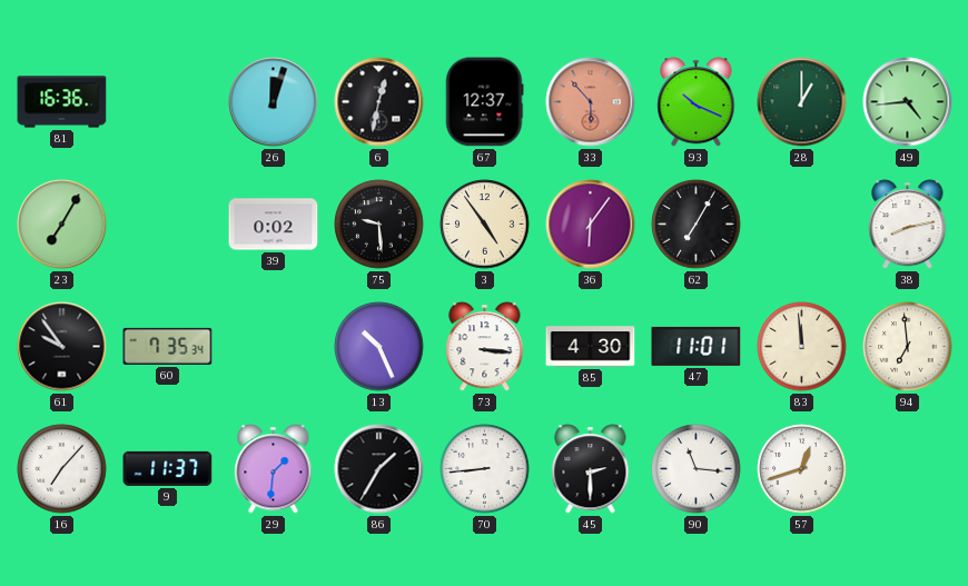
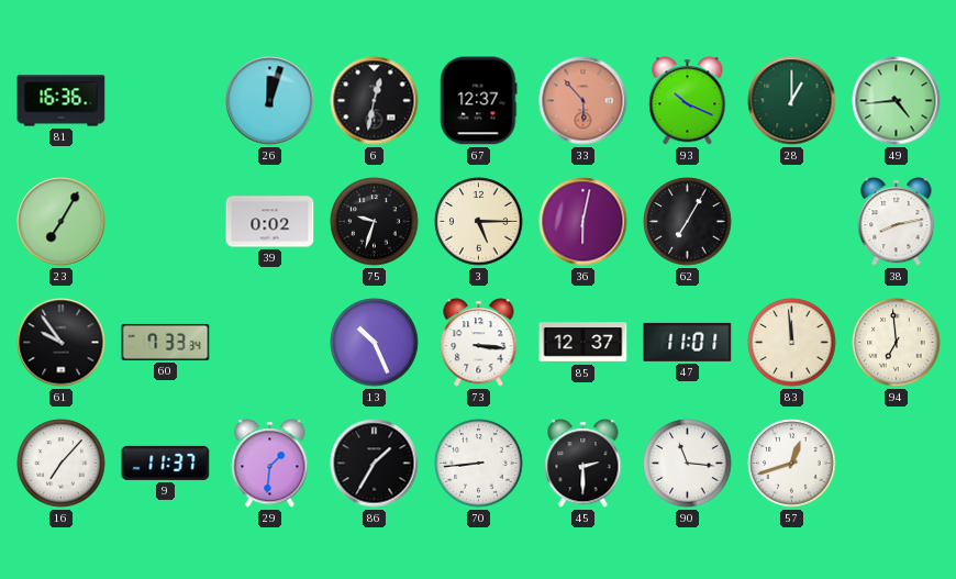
75: 9:29 -> 9:33
3: 4:54 -> 5:15
36: 6:06 -> 6:02
60: 7:35 -> 7:33
85: 4:30 -> 12:37
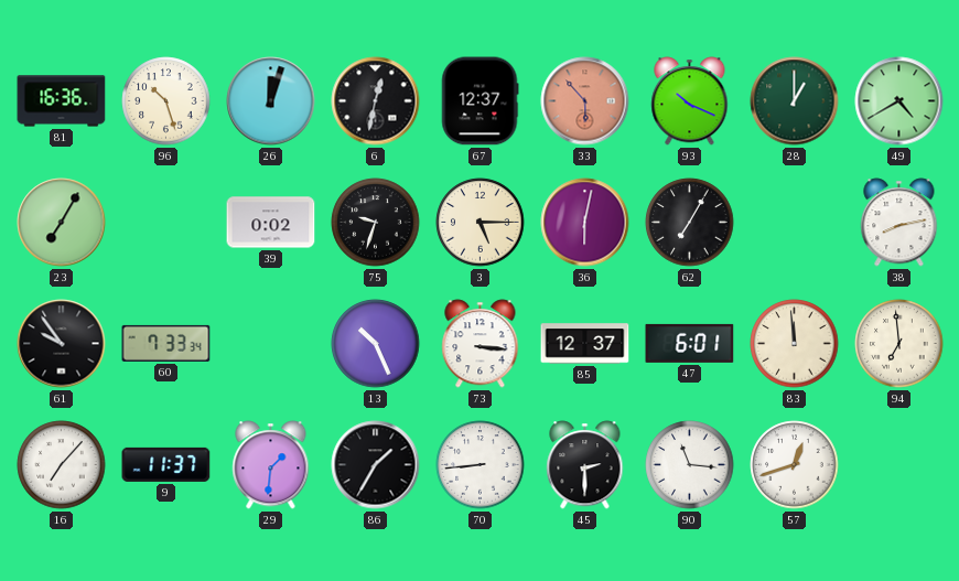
96: none -> 10:27
49: 4:44 -> 4:40
47: 11:01 -> 6:01
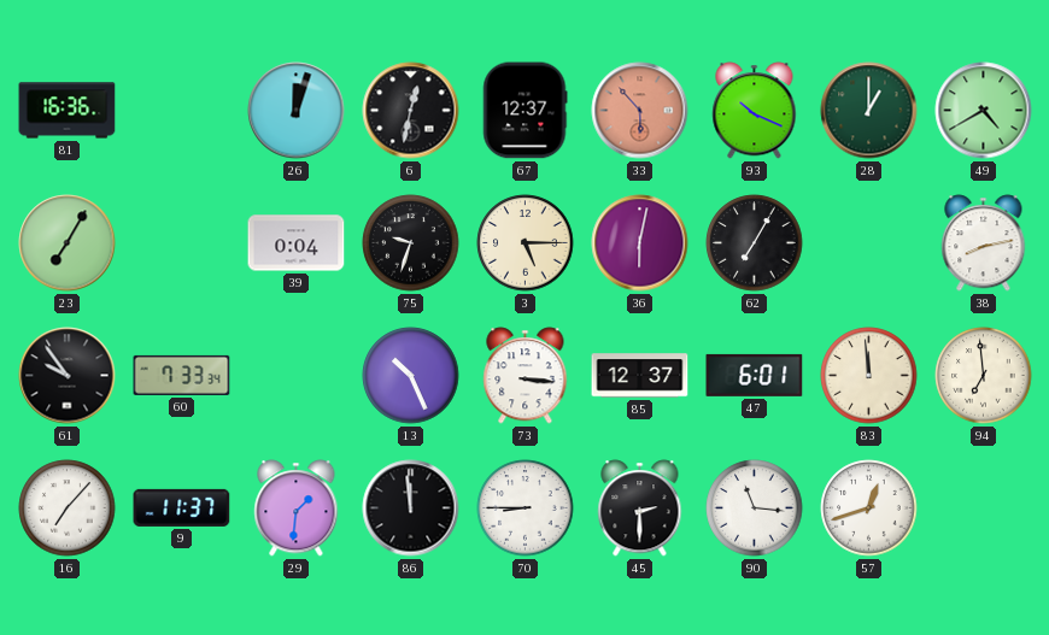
96: 10:27 -> none
39: 0:02 -> 0:04
86: 1:35 -> 11:59
70: 8:44 -> 8:45
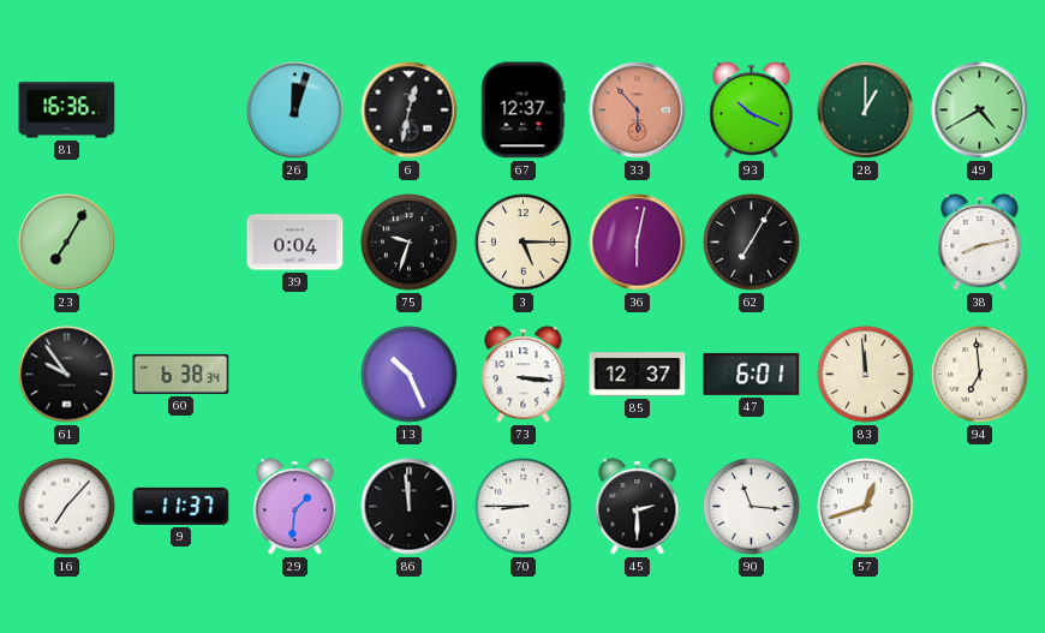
60: 7:33 -> 6:38
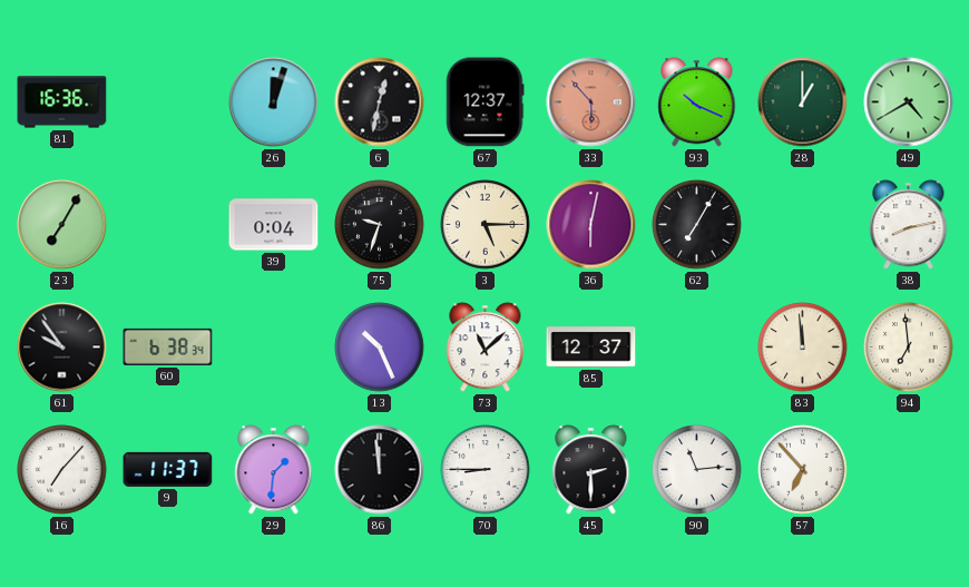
73: 3:16 -> 11:08
47: 6:01 -> none
90: 11:16 -> 11:14
57: 12:42 -> 6:53
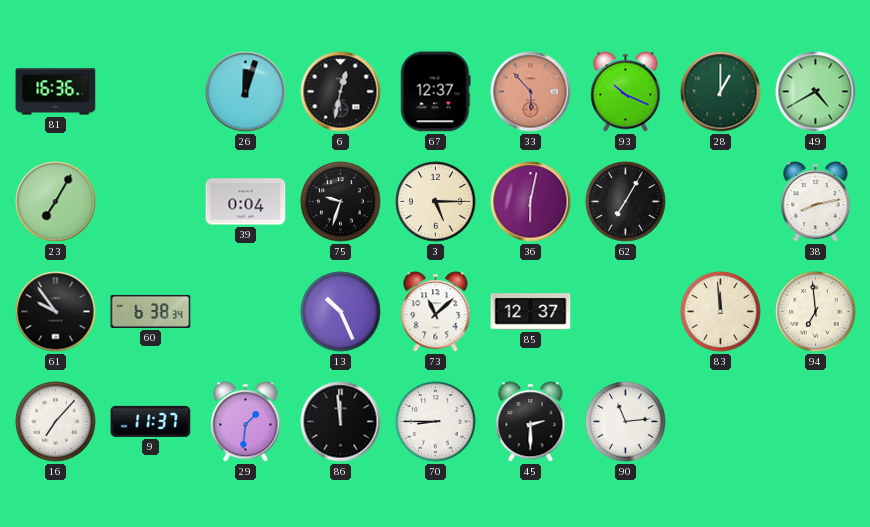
57: 6:53 -> none
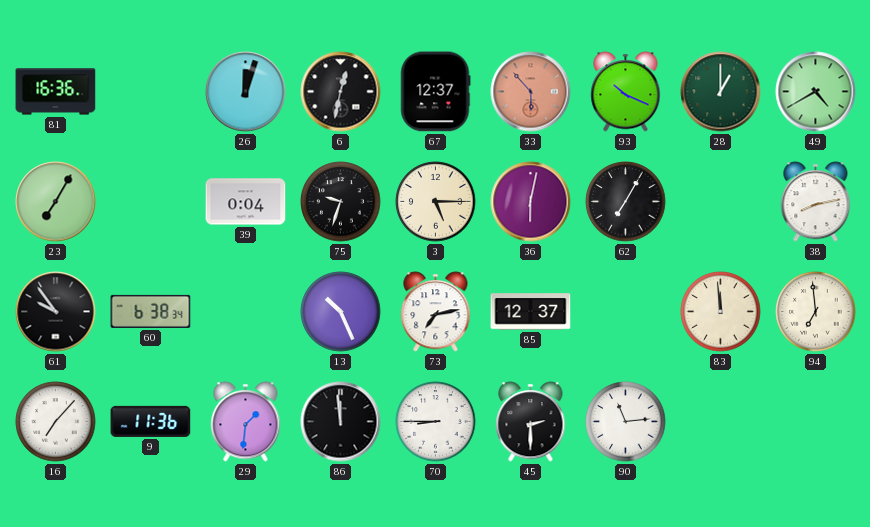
73: 11:08 -> 7:13
9: 11:37 -> 11:36
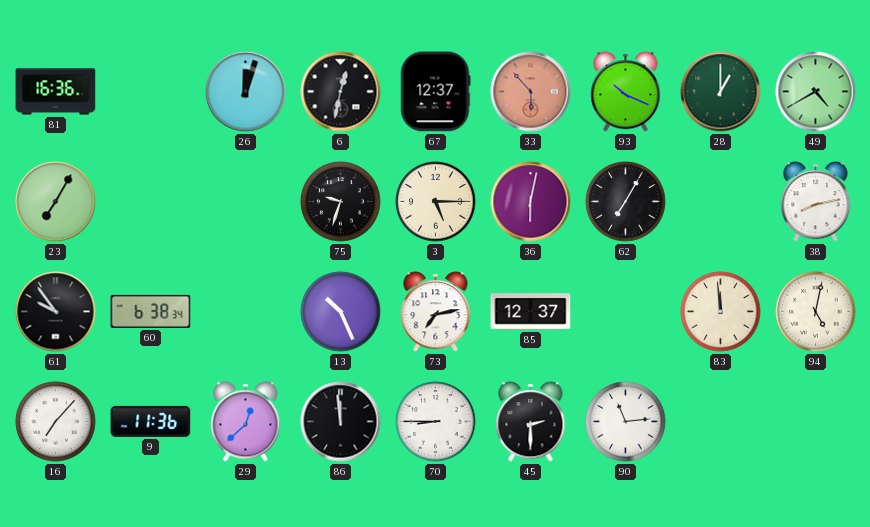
39: 0:04 -> none
94: 6:59 -> 5:02
29: 1:31 -> 12:38
